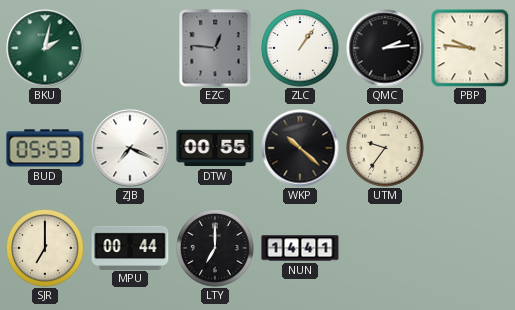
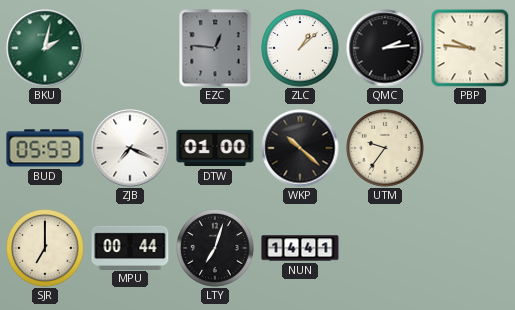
ZLC: 1:06 -> 1:08
DTW: 00:55 -> 01:00
LTY: 7:00 -> 7:03
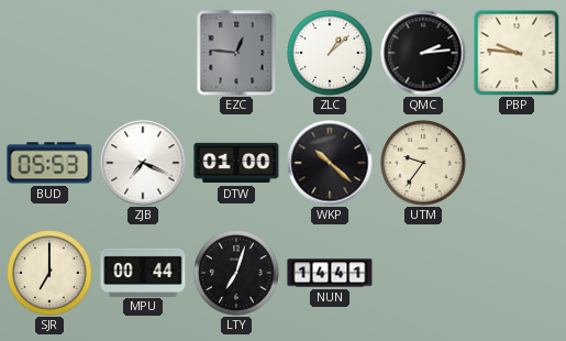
BKU: 2:02 -> none
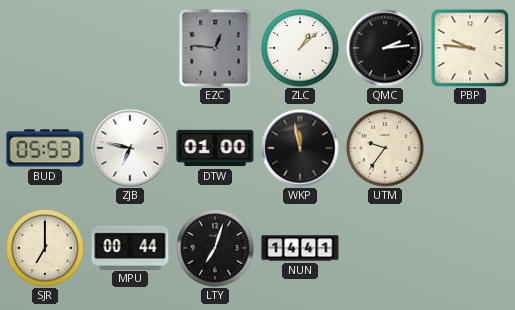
ZJB: 7:19 -> 6:47
WKP: 10:22 -> 11:58
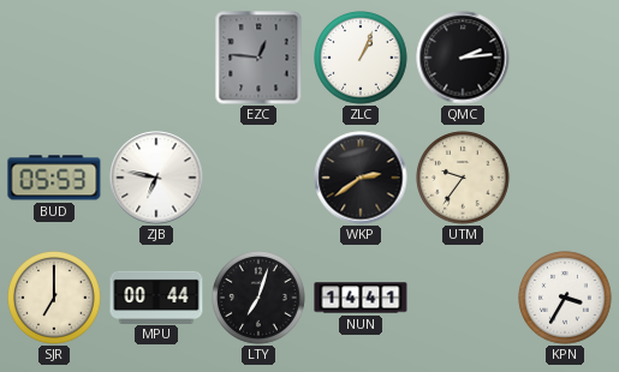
ZLC: 1:08 -> 1:04
PBP: 9:46 -> none
DTW: 01:00 -> none
WKP: 11:58 -> 2:39
KPN: none -> 3:35
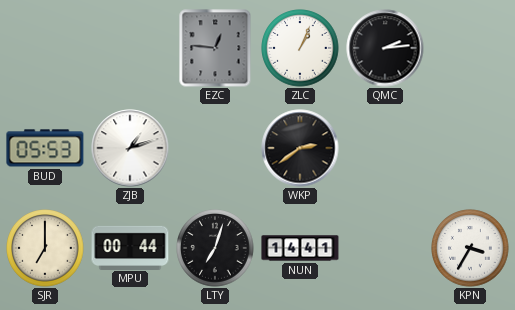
ZJB: 6:47 -> 1:12
UTM: 9:36 -> none
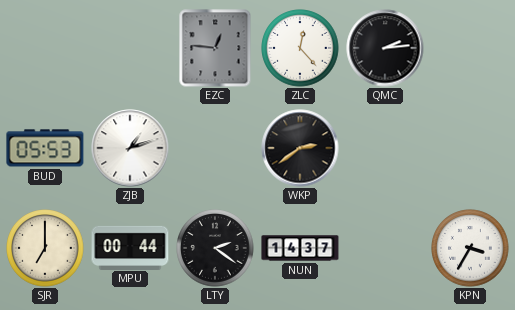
ZLC: 1:04 -> 12:23
LTY: 7:03 -> 2:21
NUN: 14:41 -> 14:37
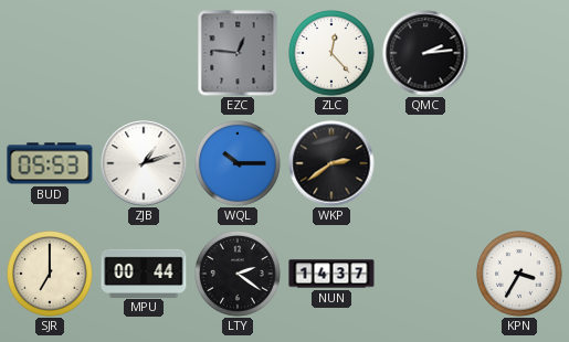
WQL: none -> 10:15
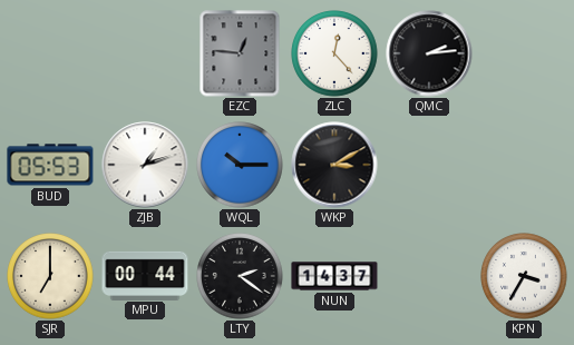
WKP: 2:39 -> 3:10
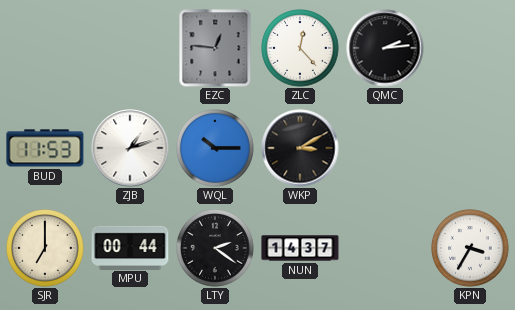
BUD: 05:53 -> 11:53
